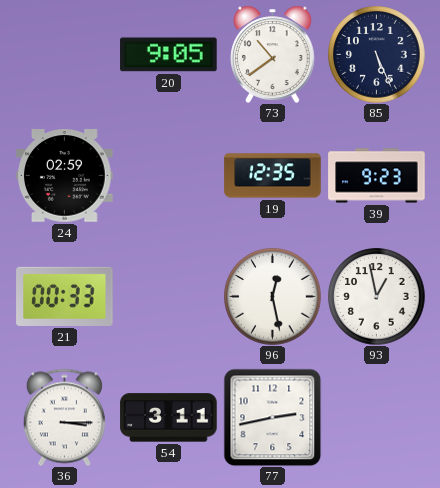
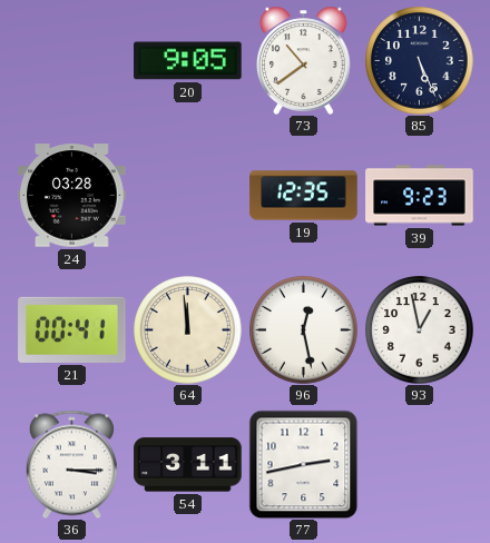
24: 02:59 -> 03:28
21: 00:33 -> 00:41
64: none -> 11:59
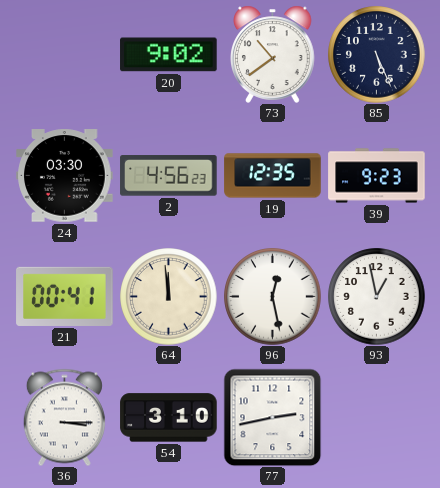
20: 9:05 -> 9:02
24: 03:28 -> 03:30
2: none -> 4:56
54: 3:11 -> 3:10
